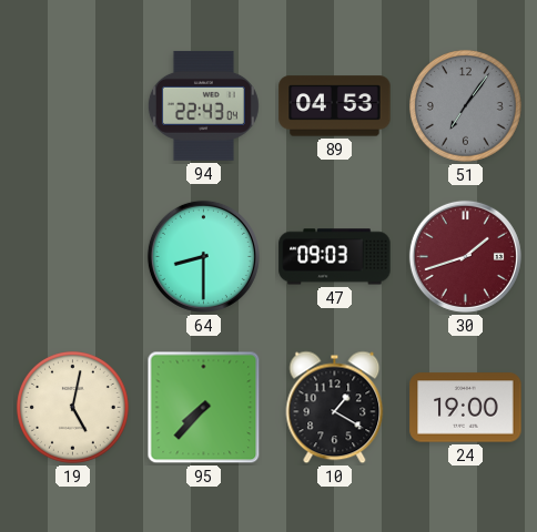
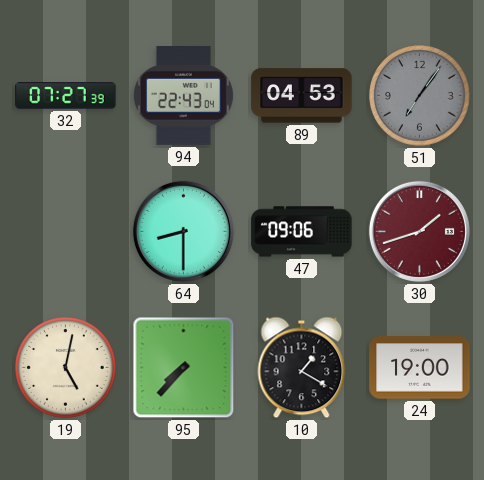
32: none -> 07:27
47: 09:03 -> 09:06
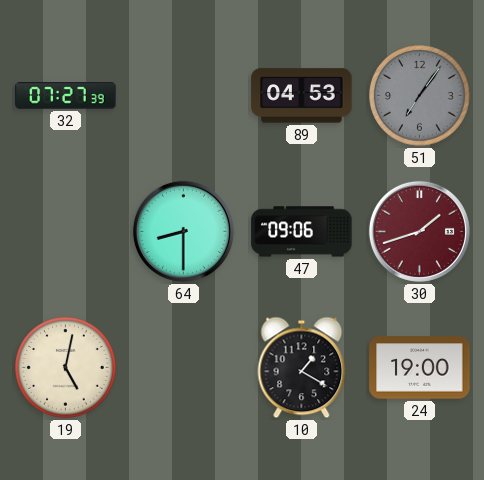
94: 22:43 -> none
95: 7:37 -> none
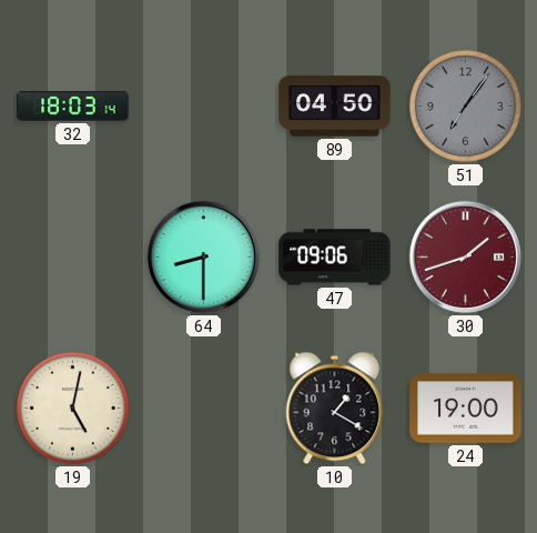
32: 07:27 -> 18:03
89: 04:53 -> 04:50
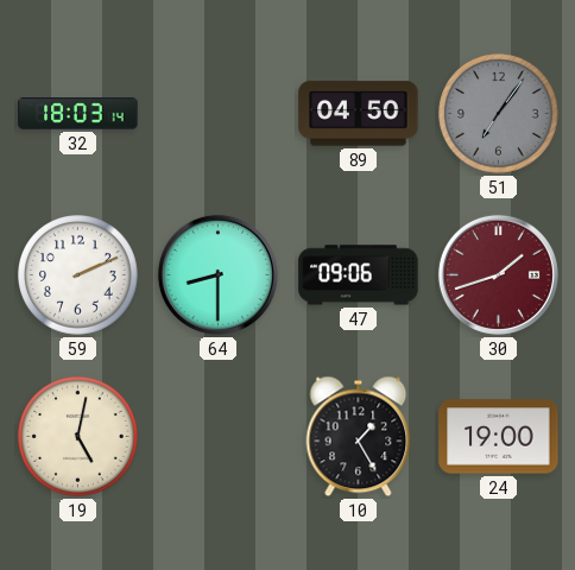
59: none -> 2:11
10: 1:20 -> 1:25
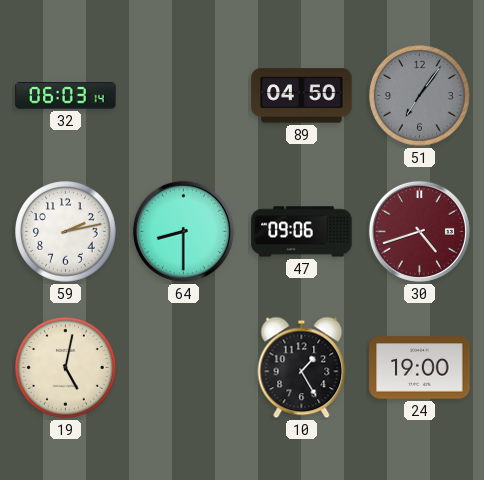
32: 18:03 -> 06:03
59: 2:11 -> 2:13
30: 1:42 -> 4:42
